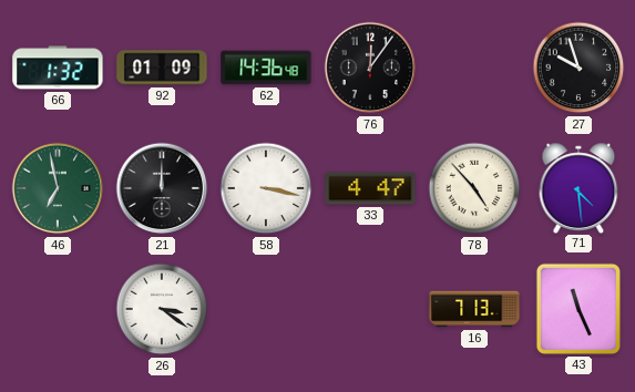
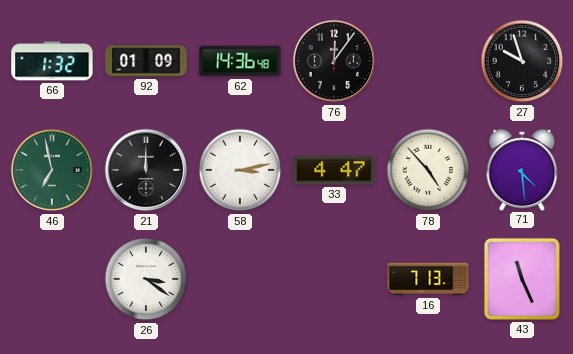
58: 3:17 -> 3:13
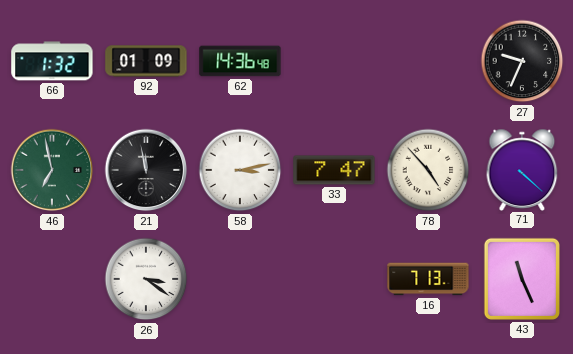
76: 12:06 -> none
27: 9:57 -> 9:34
21: 12:00 -> 11:58
33: 4:47 -> 7:47
71: 4:29 -> 4:22
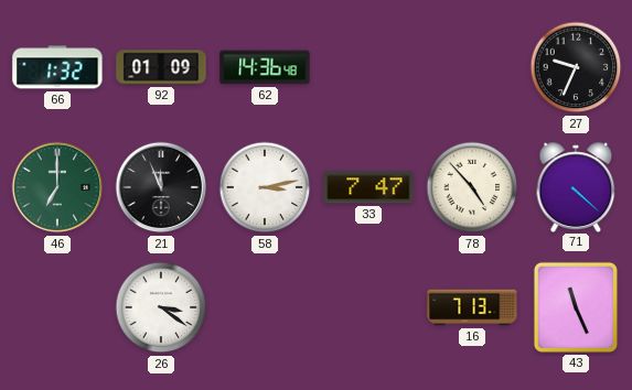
46: 6:58 -> 7:00
21: 11:58 -> 11:56
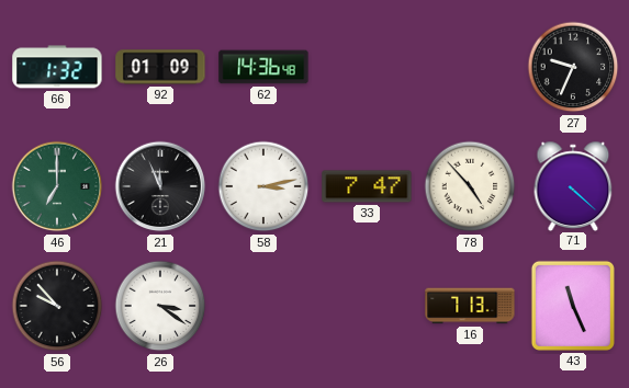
56: none -> 9:53
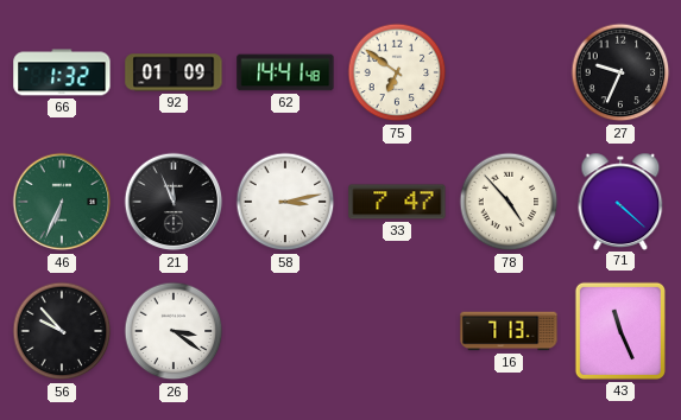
62: 14:36 -> 14:41
75: none -> 6:51
46: 7:00 -> 6:34
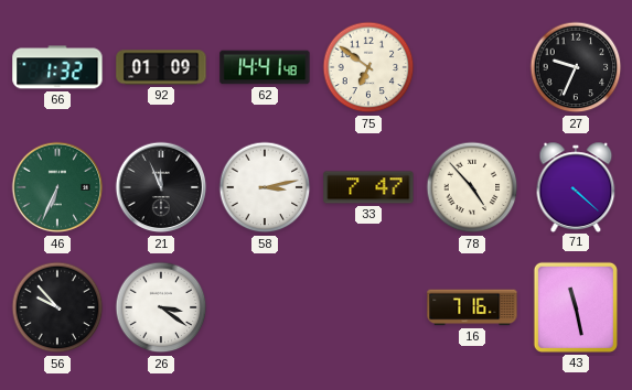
16: 7:13 -> 7:16
43: 11:26 -> 11:28
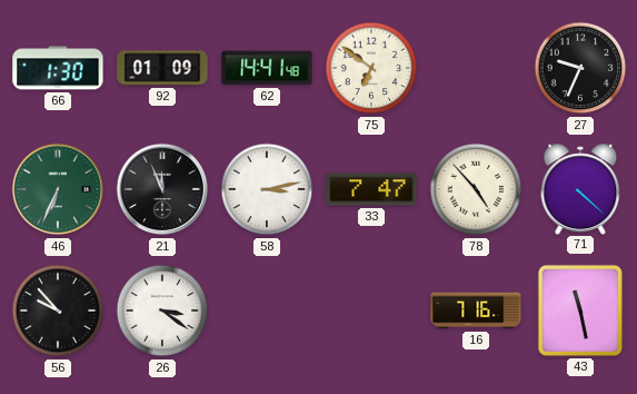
66: 1:32 -> 1:30
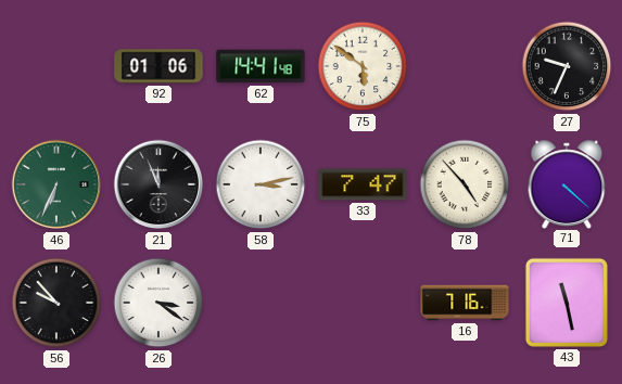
66: 1:30 -> none
92: 01:09 -> 01:06
75: 6:51 -> 5:51
